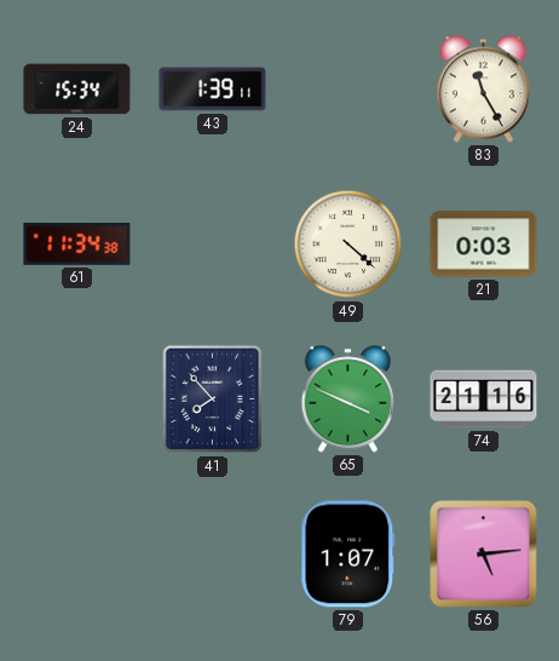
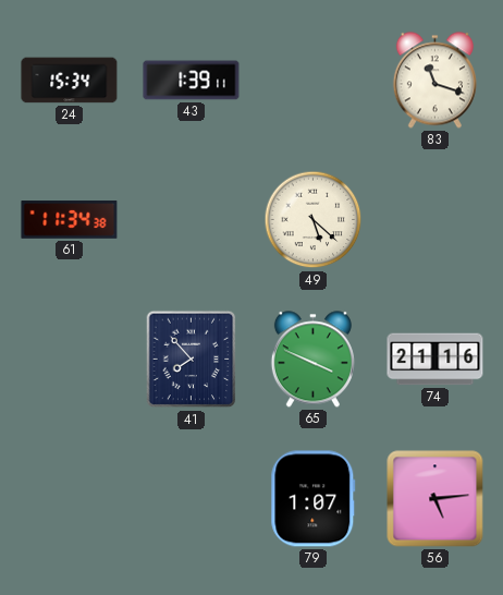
83: 11:25 -> 11:18
49: 4:22 -> 5:22
21: 0:03 -> none
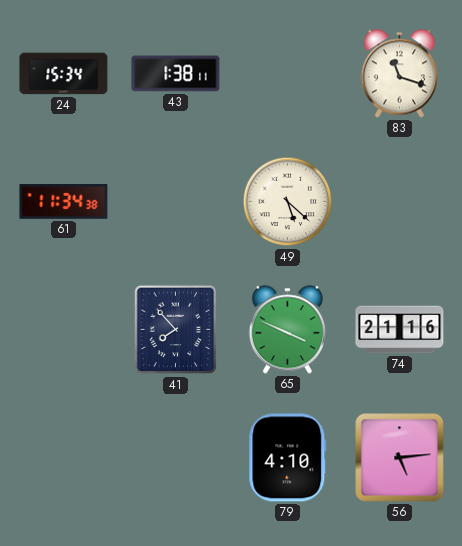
43: 1:39 -> 1:38
79: 1:07 -> 4:10
